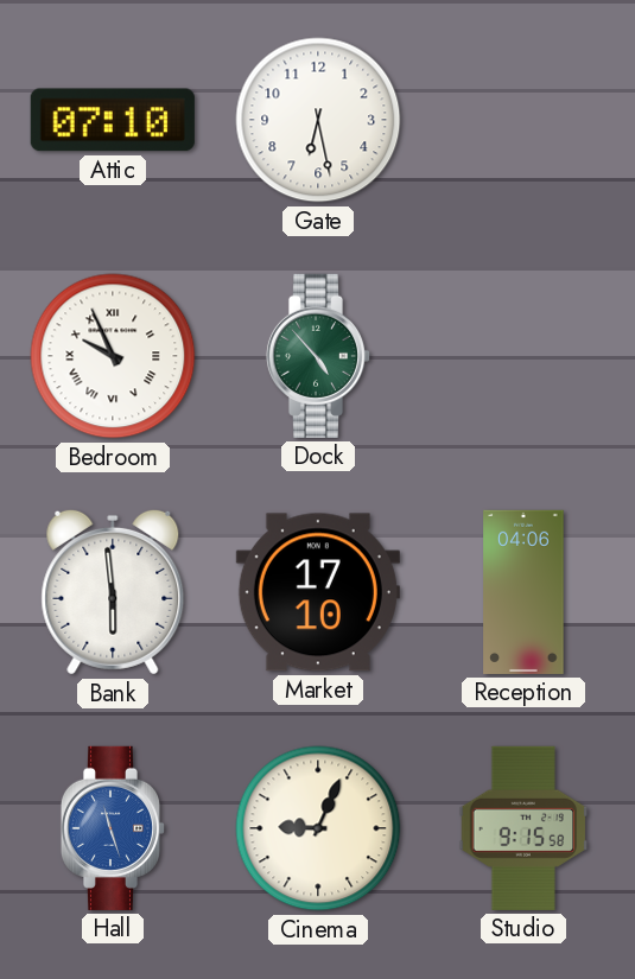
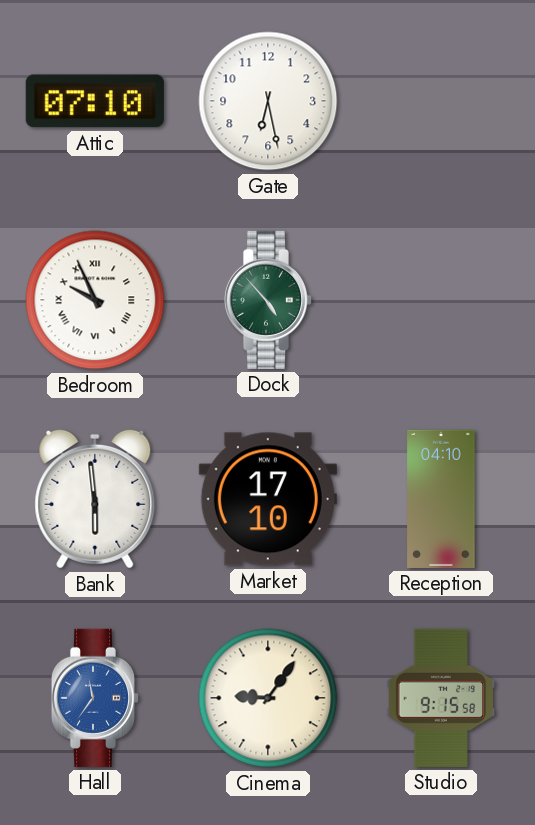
Reception: 04:06 -> 04:10
Hall: 11:27 -> 11:36
Cinema: 9:04 -> 9:06
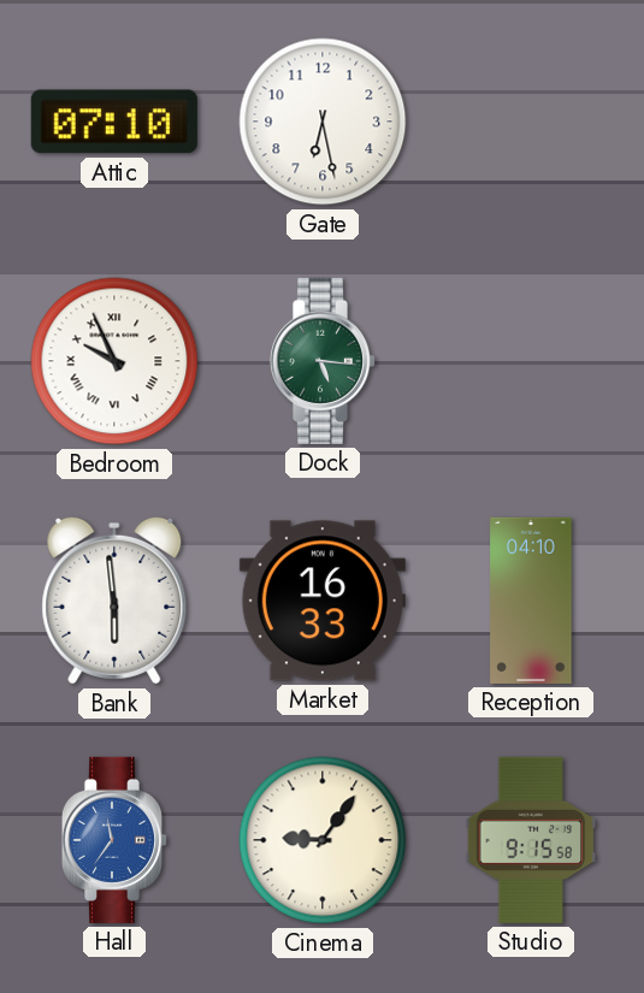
Dock: 4:53 -> 5:16
Market: 17:10 -> 16:33
